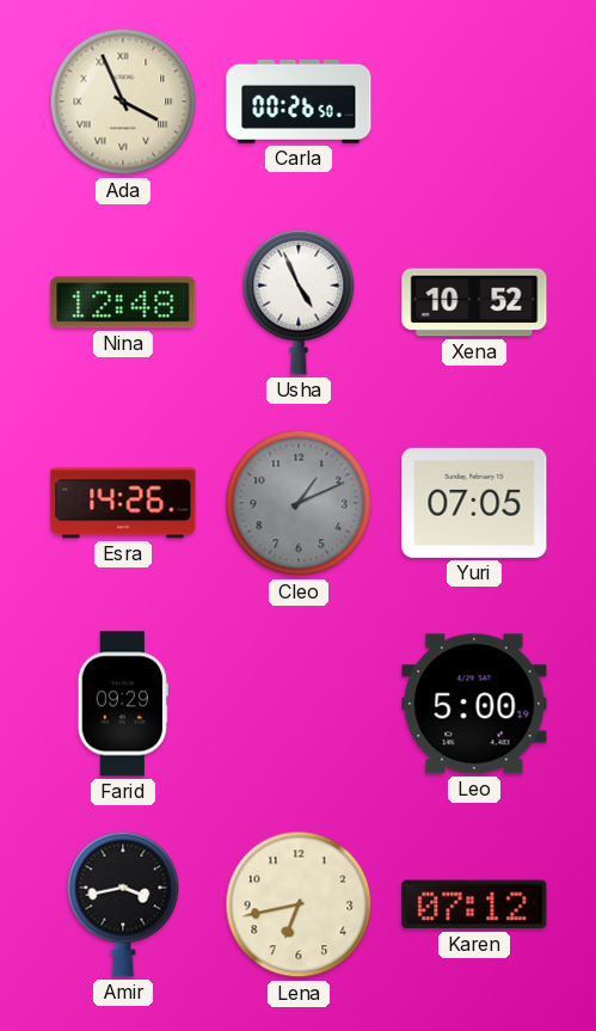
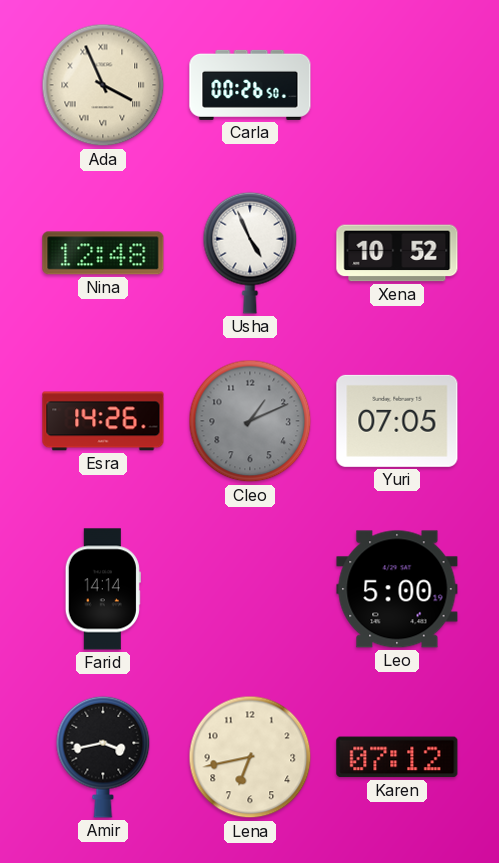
Farid: 09:29 -> 14:14
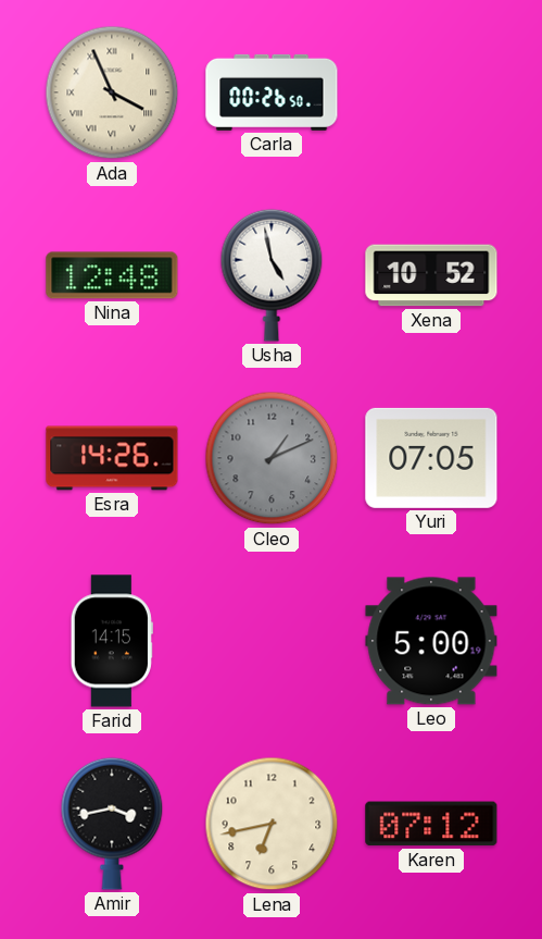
Usha: 4:56 -> 4:58
Farid: 14:14 -> 14:15
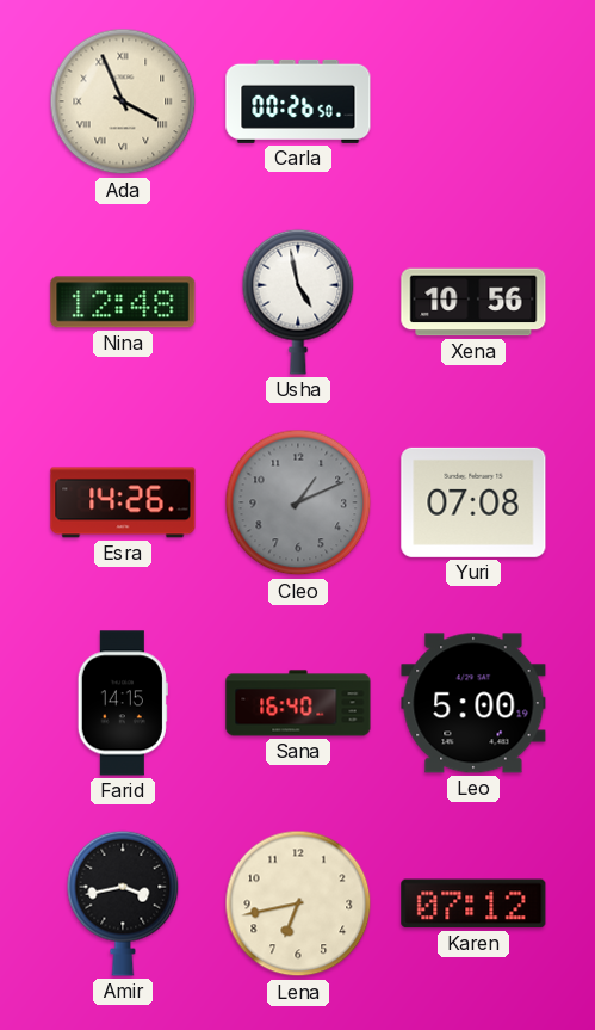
Xena: 10:52 -> 10:56
Yuri: 07:05 -> 07:08
Sana: none -> 16:40
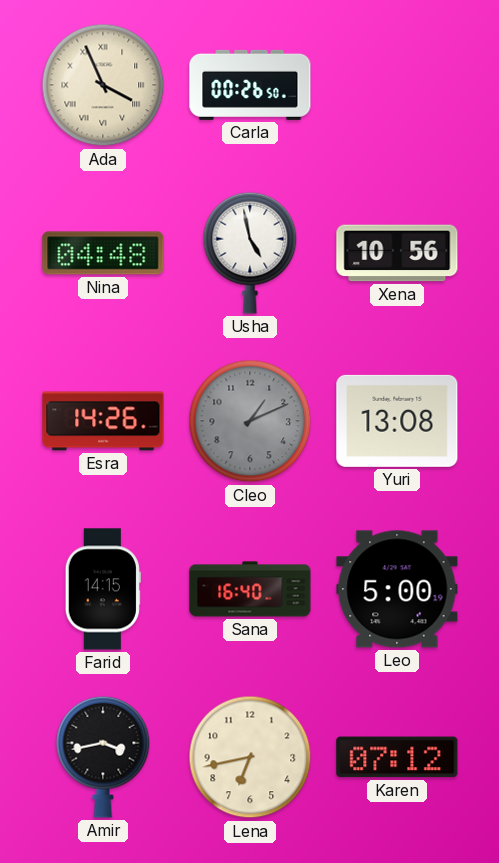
Nina: 12:48 -> 04:48
Yuri: 07:08 -> 13:08
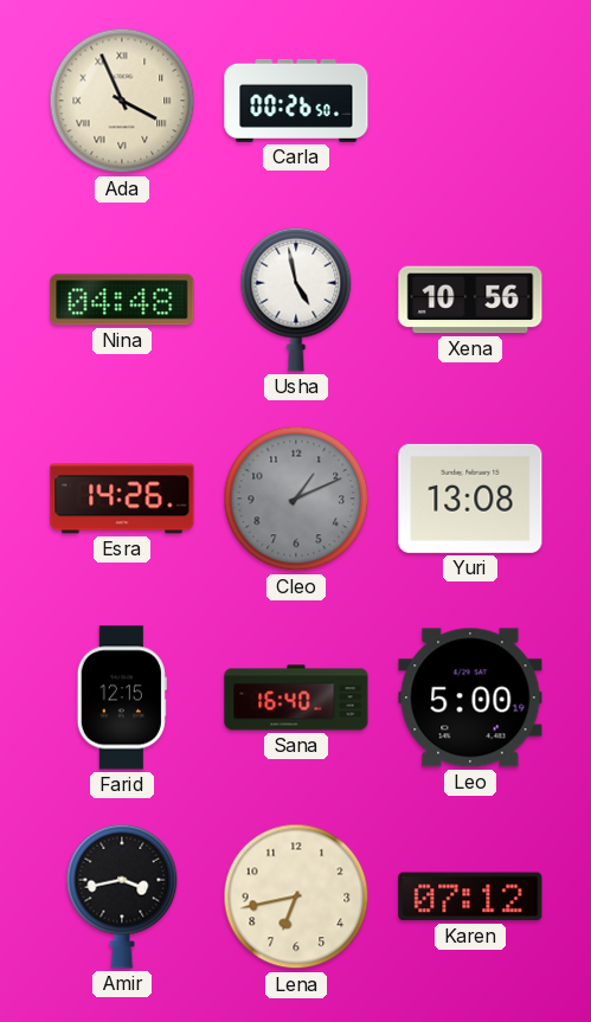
Farid: 14:15 -> 12:15
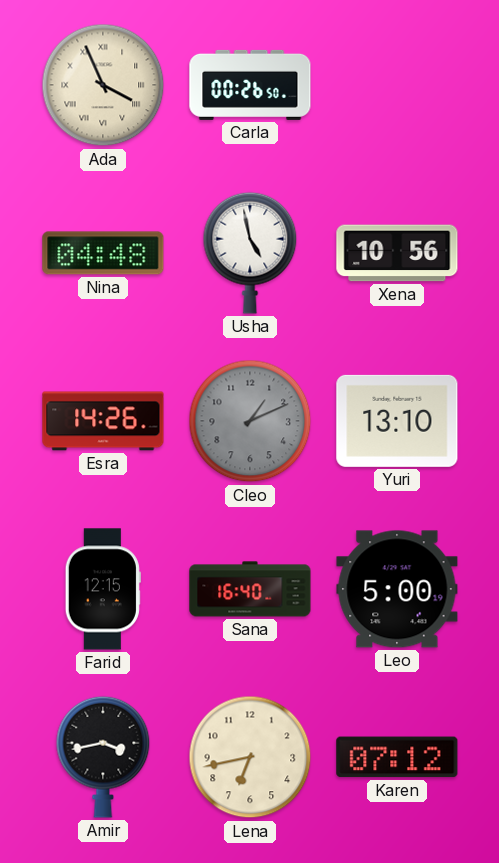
Yuri: 13:08 -> 13:10
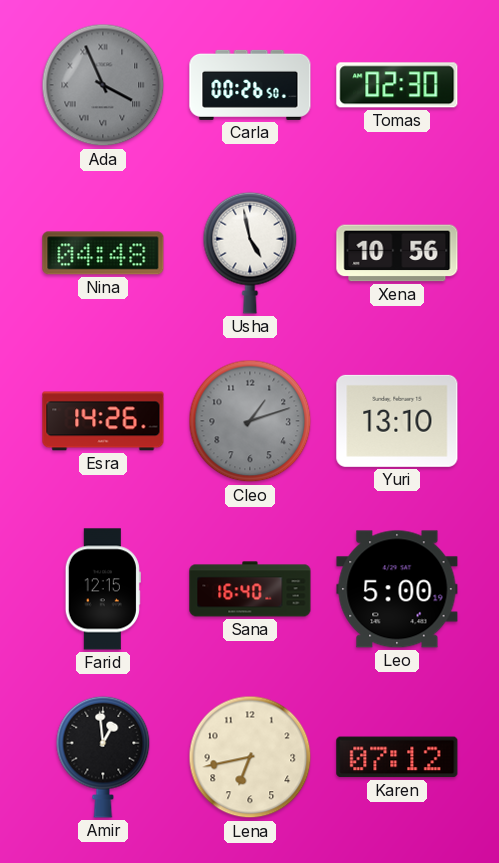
Ada dial: cream -> grey
Tomas: none -> 02:30
Cleo: 1:11 -> 1:12
Amir: 3:43 -> 12:59
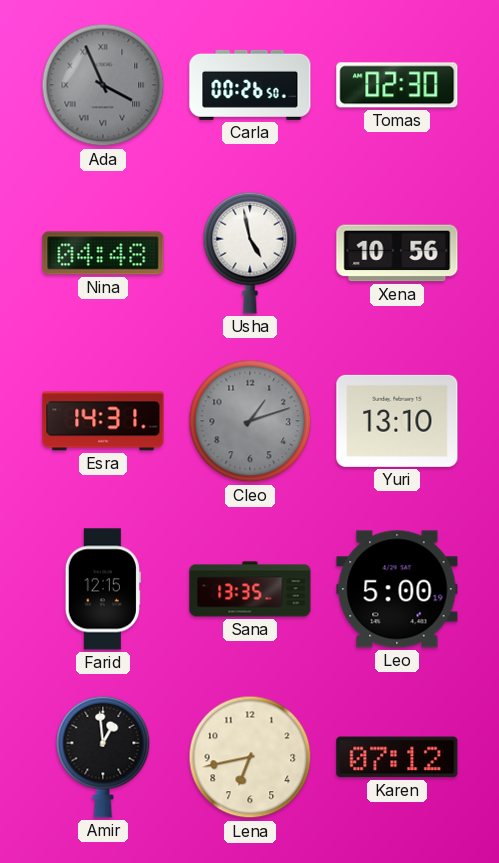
Esra: 14:26 -> 14:31
Sana: 16:40 -> 13:35
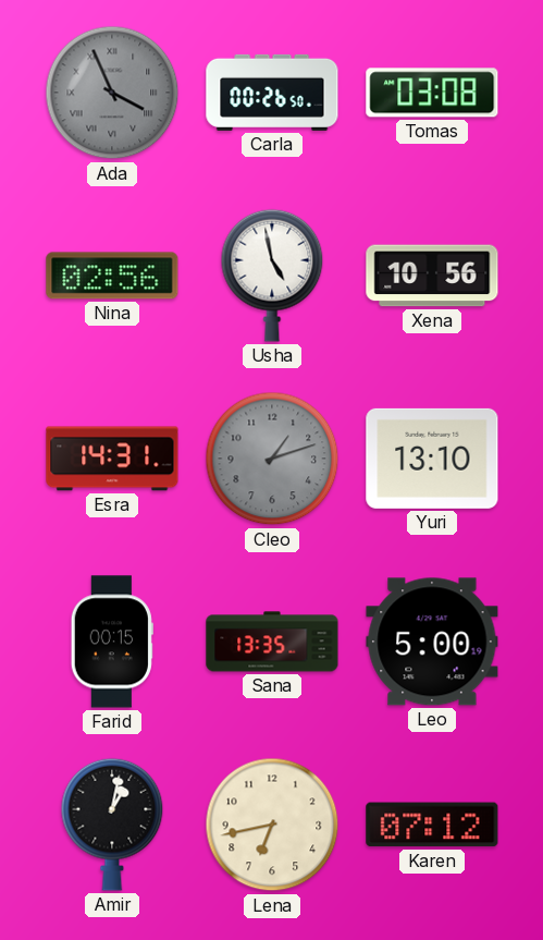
Tomas: 02:30 -> 03:08
Nina: 04:48 -> 02:56
Farid: 12:15 -> 00:15
Amir: 12:59 -> 1:02
